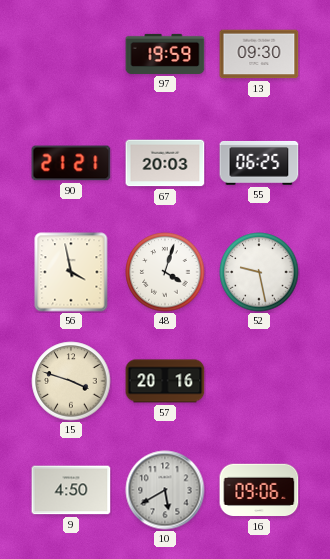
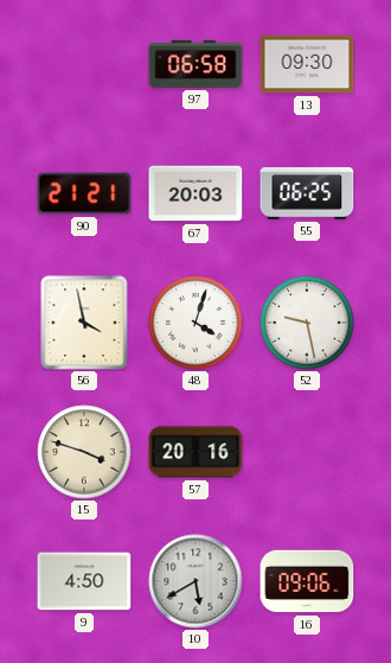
97: 19:59 -> 06:58
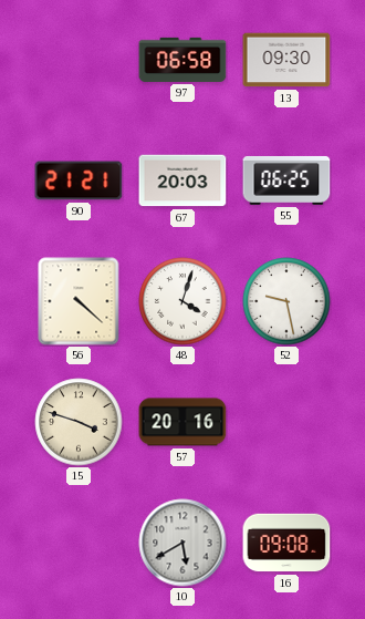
56: 3:58 -> 4:22
9: 4:50 -> none
16: 09:06 -> 09:08
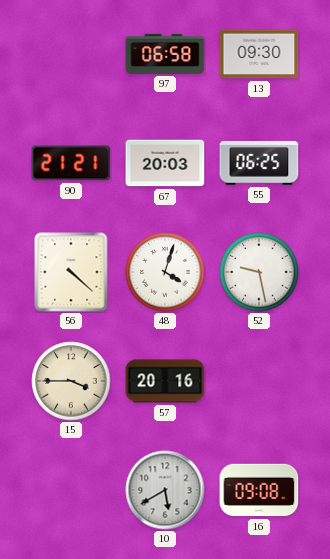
15: 3:48 -> 3:45
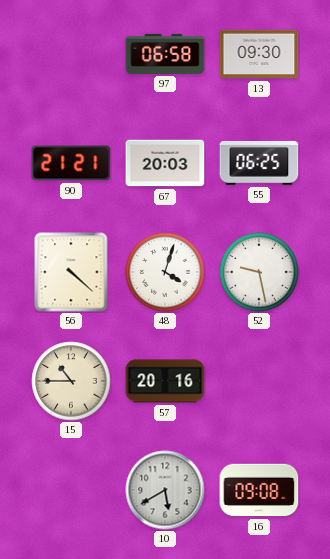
15: 3:45 -> 10:45
